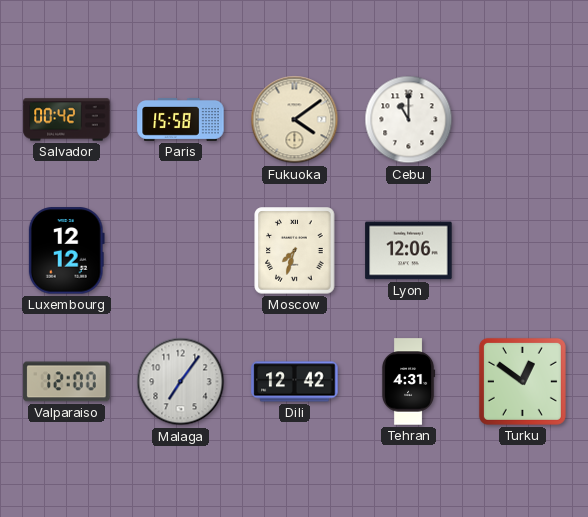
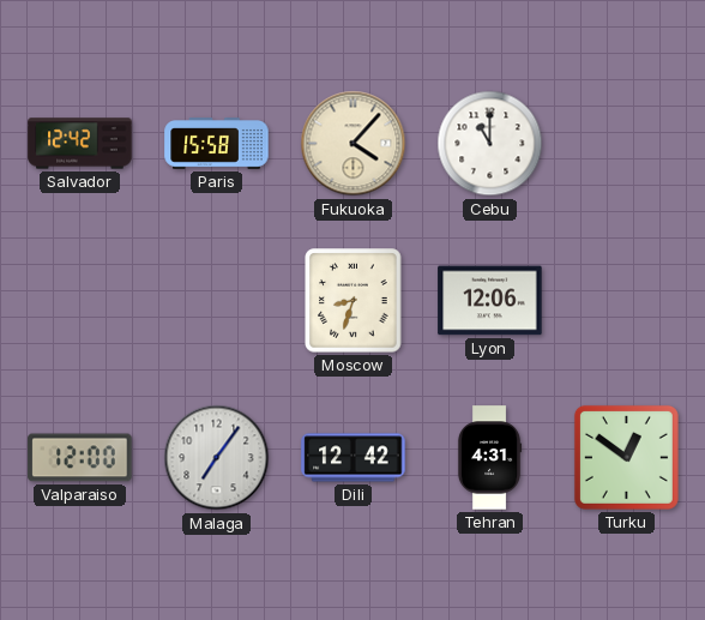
Salvador: 00:42 -> 12:42
Fukuoka: 4:09 -> 4:07
Luxembourg: 12:12 -> none
Moscow: 7:33 -> 8:33
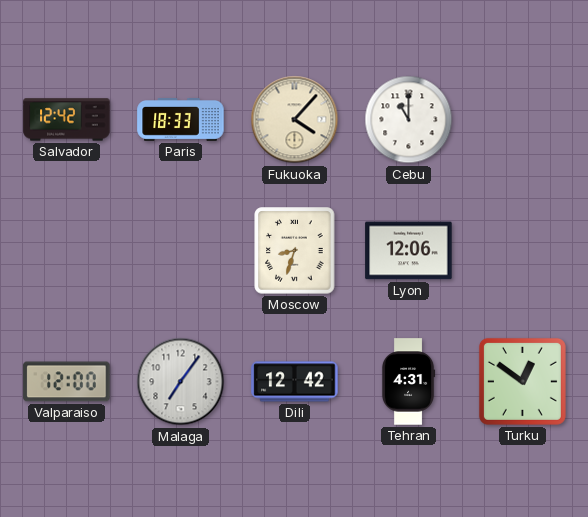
Paris: 15:58 -> 18:33
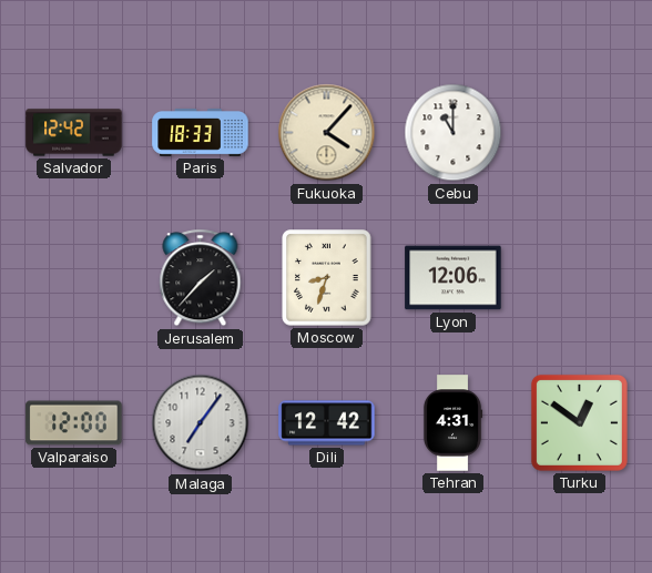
Jerusalem: none -> 1:37
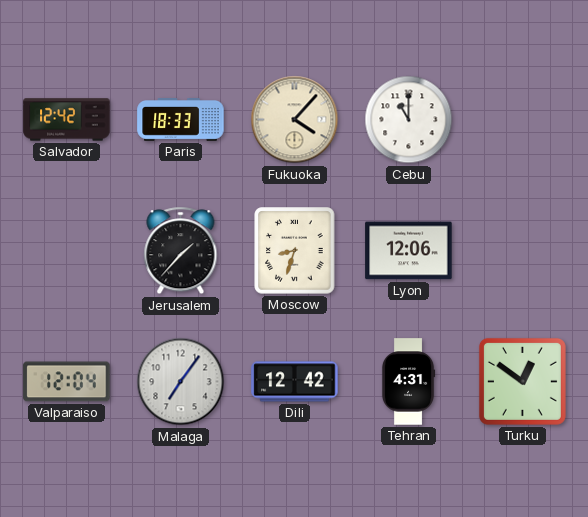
Valparaiso: 12:00 -> 12:04
